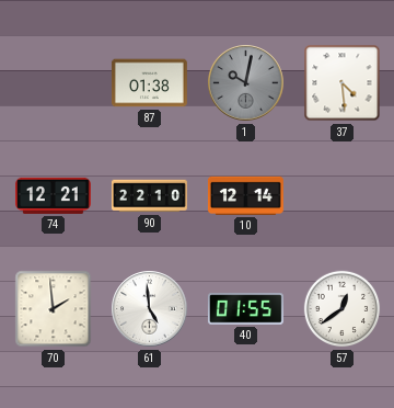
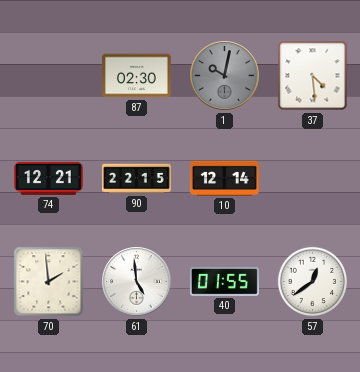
87: 01:38 -> 02:30
90: 22:10 -> 22:15
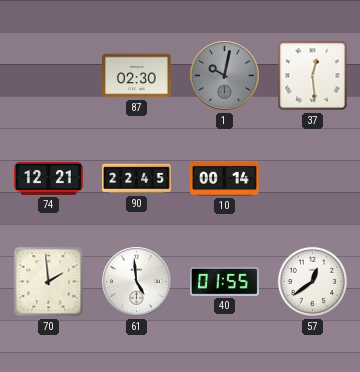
37: 4:29 -> 12:29
90: 22:15 -> 22:45
10: 12:14 -> 00:14
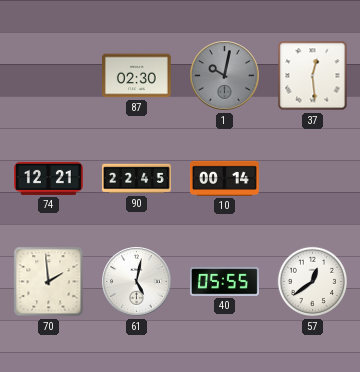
61: 4:59 -> 5:02
40: 01:55 -> 05:55
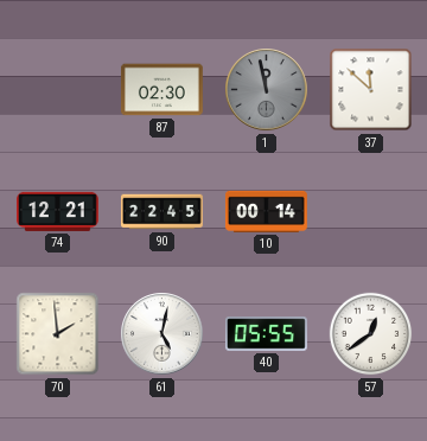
1: 10:02 -> 11:58
37: 12:29 -> 11:52
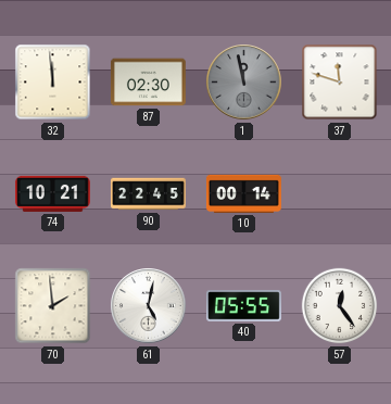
32: none -> 11:59
37: 11:52 -> 11:48
74: 12:21 -> 10:21
57: 12:39 -> 12:24
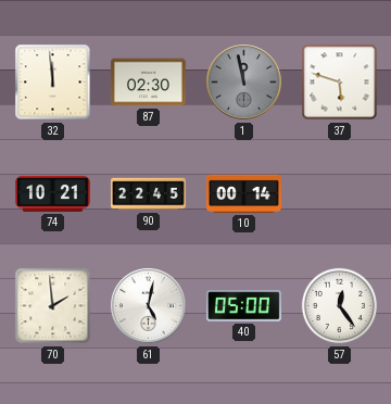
37: 11:48 -> 5:48
40: 05:55 -> 05:00
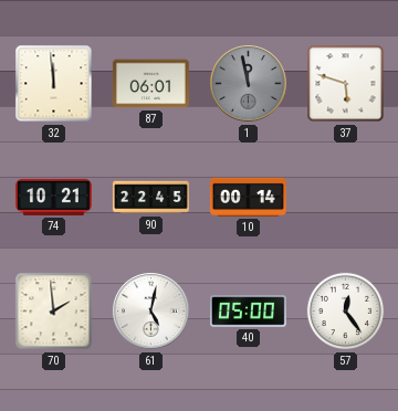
87: 02:30 -> 06:01
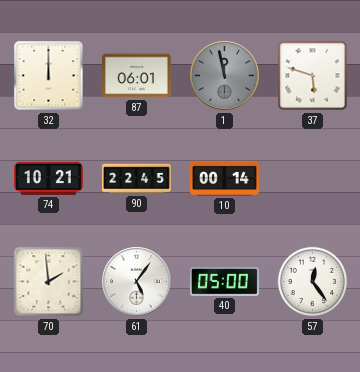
32: 11:59 -> 12:00
61: 5:02 -> 5:06
